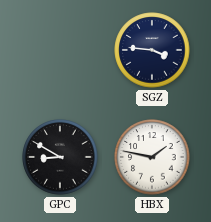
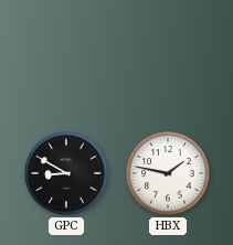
SGZ: 3:46 -> none
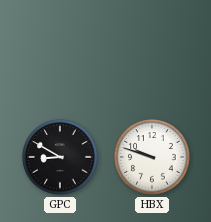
HBX: 1:47 -> 9:48
